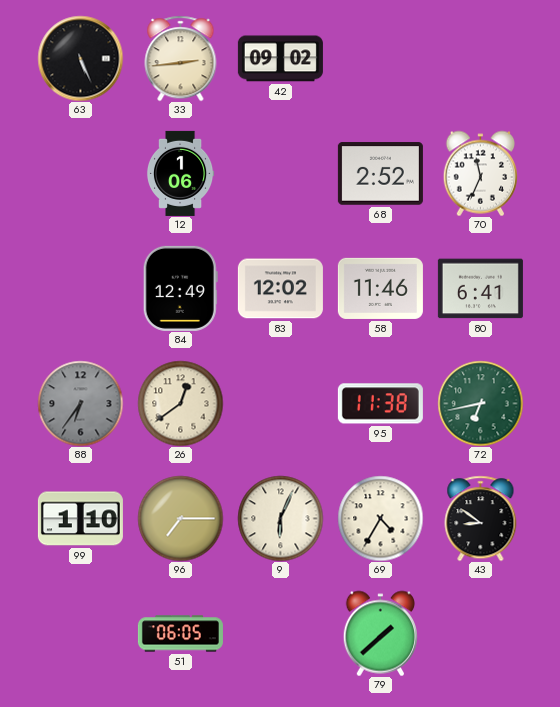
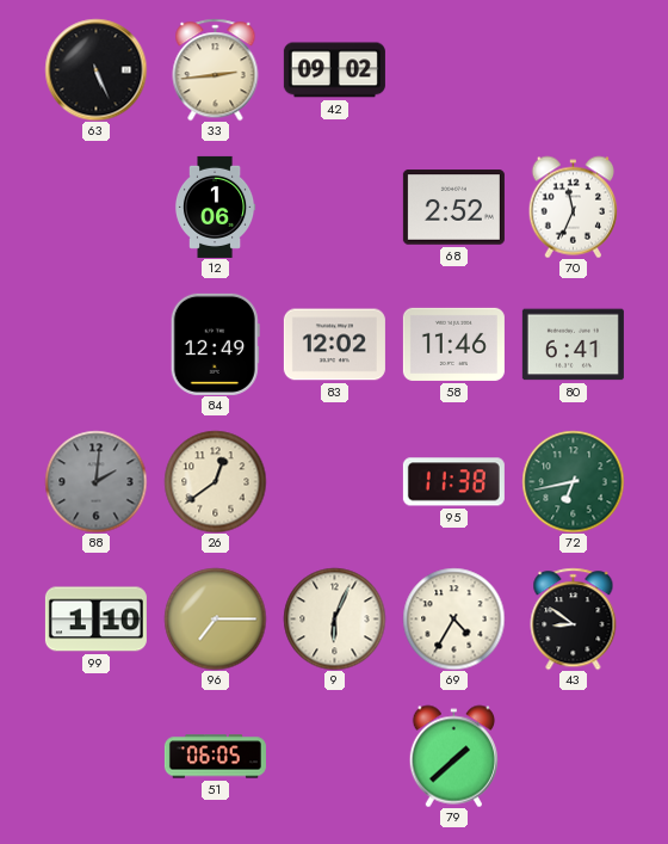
88: 6:36 -> 2:01
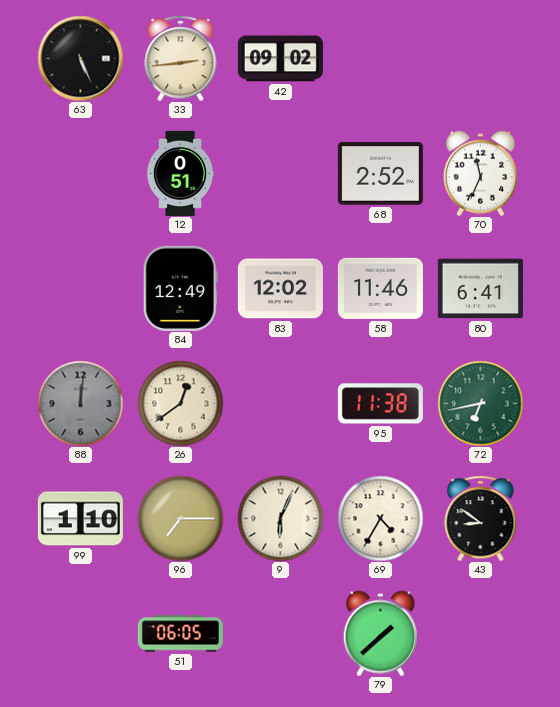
12: 1:06 -> 0:51
88: 2:01 -> 12:01
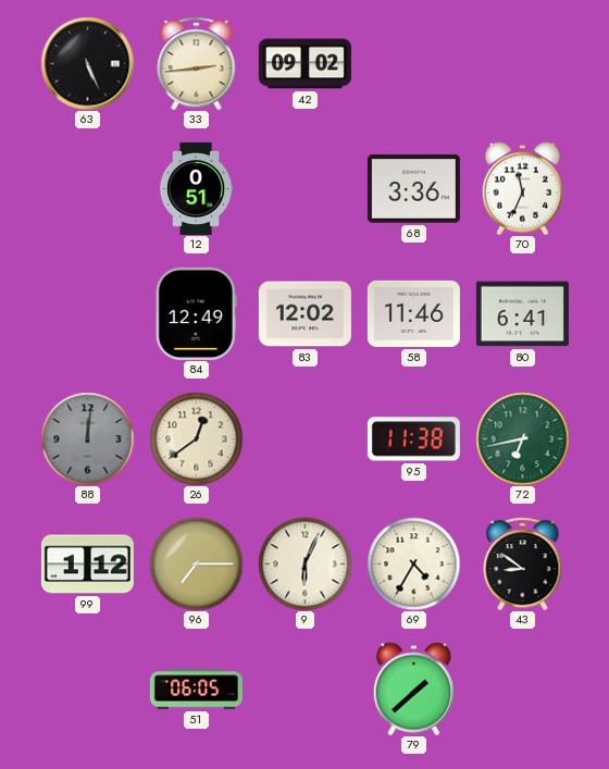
68: 2:52 -> 3:36
99: 1:10 -> 1:12
